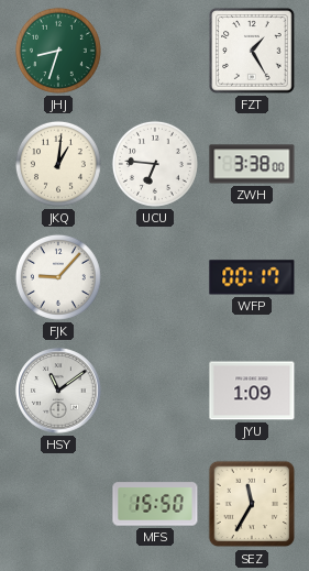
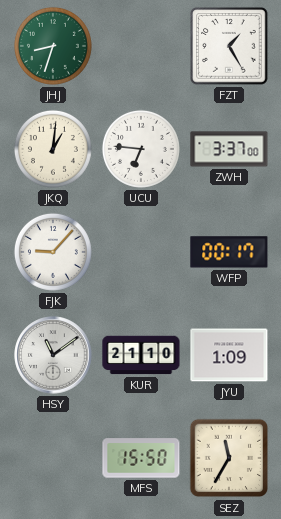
ZWH: 3:38 -> 3:37
KUR: none -> 21:10
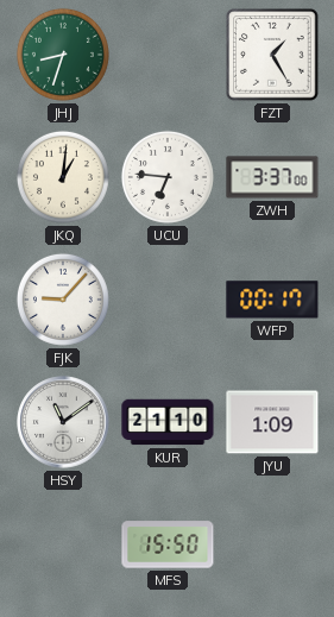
SEZ: 11:35 -> none
